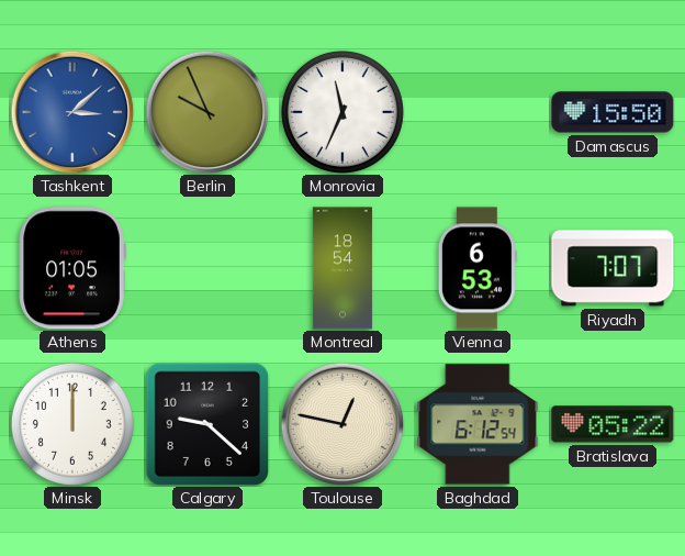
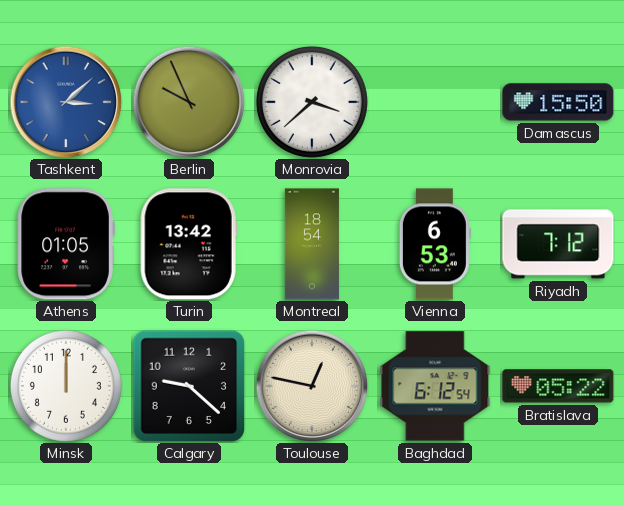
Monrovia: 11:34 -> 3:38
Turin: none -> 13:42
Riyadh: 7:07 -> 7:12
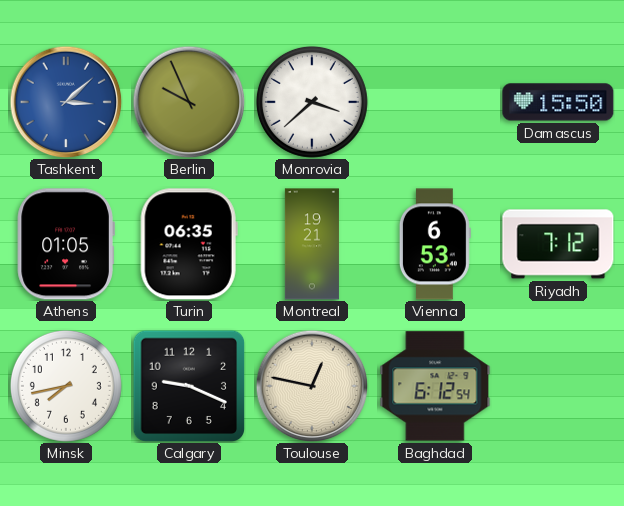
Turin: 13:42 -> 06:35
Montreal: 18:54 -> 19:21
Minsk: 12:00 -> 7:43
Calgary: 9:22 -> 9:19
Bratislava: 05:22 -> none
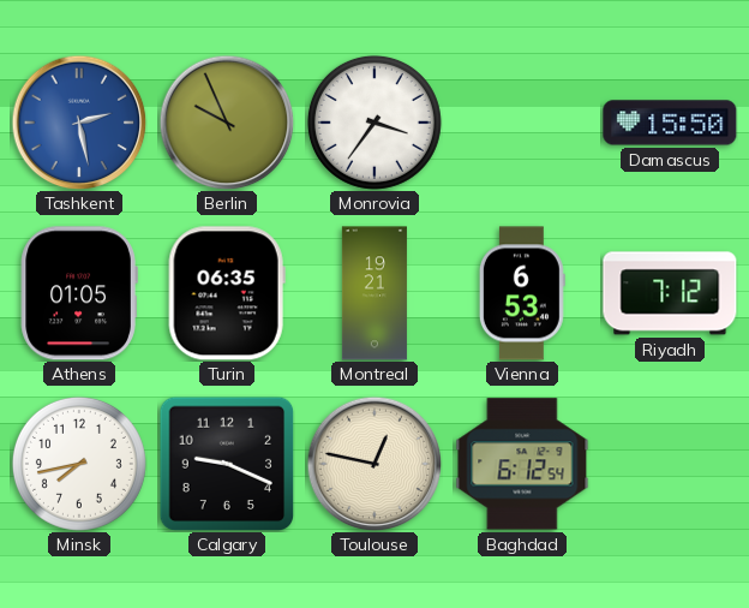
Tashkent: 3:08 -> 2:28
Monrovia: 3:38 -> 3:36
